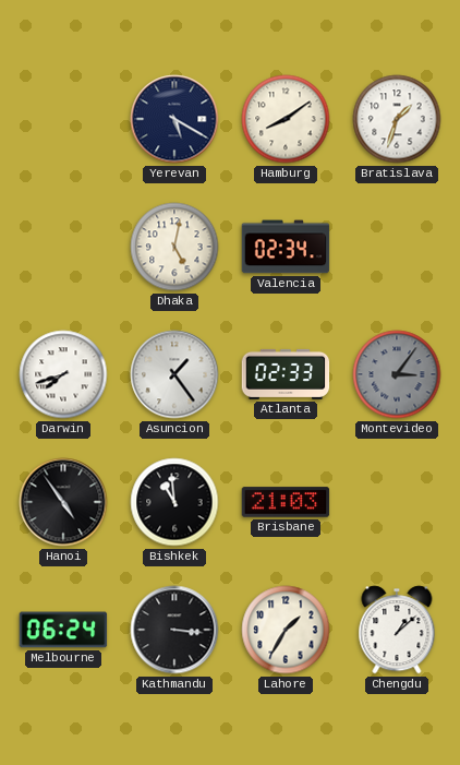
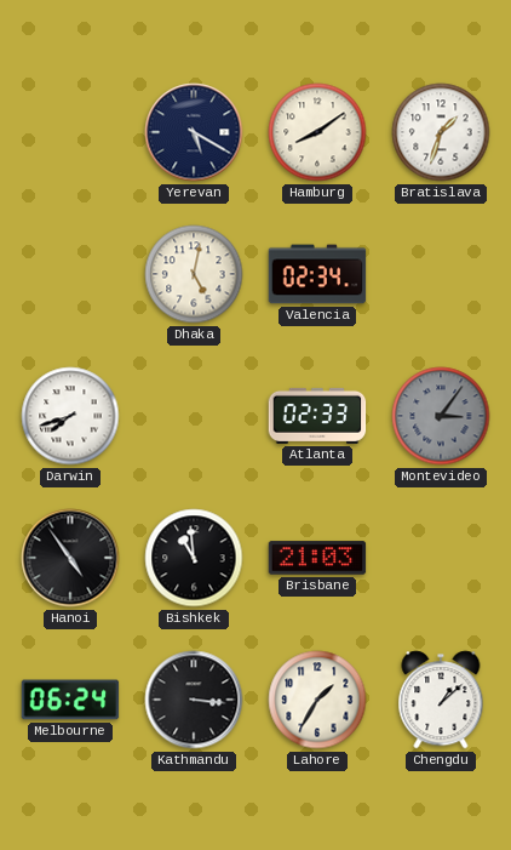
Asuncion: 1:24 -> none
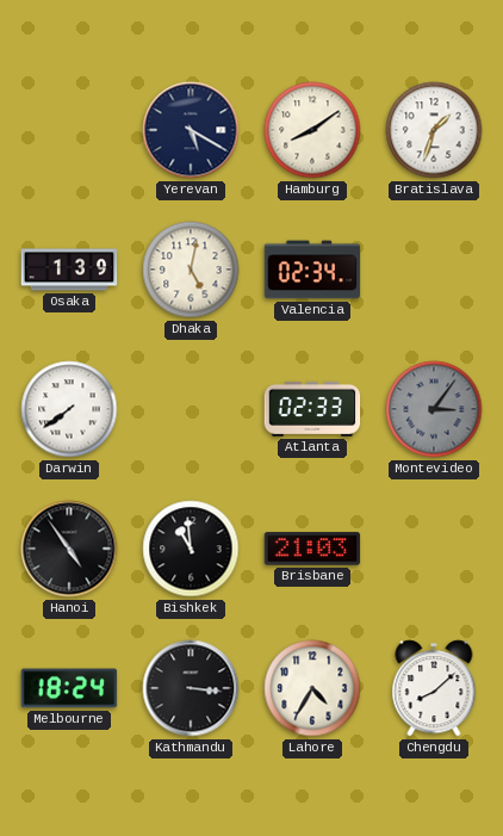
Osaka: none -> 1:39
Darwin: 7:42 -> 7:39
Melbourne: 06:24 -> 18:24
Lahore: 1:35 -> 4:35
Chengdu: 1:08 -> 8:08
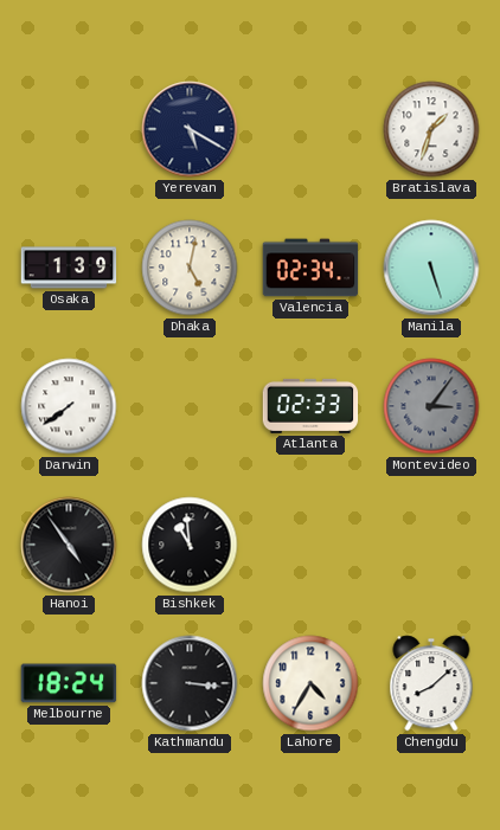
Hamburg: 8:09 -> none
Manila: none -> 5:27
Brisbane: 21:03 -> none
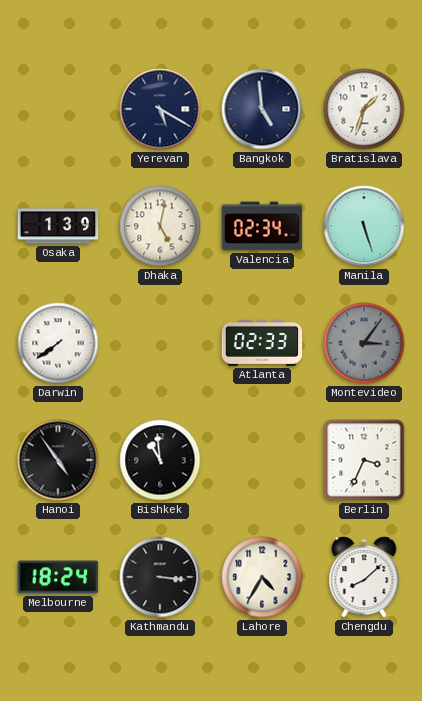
Bangkok: none -> 4:59
Berlin: none -> 3:34
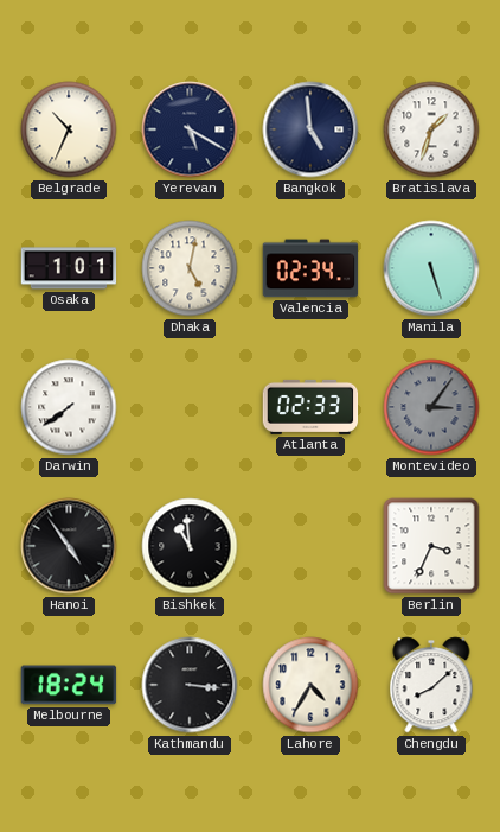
Belgrade: none -> 10:34
Osaka: 1:39 -> 1:01
